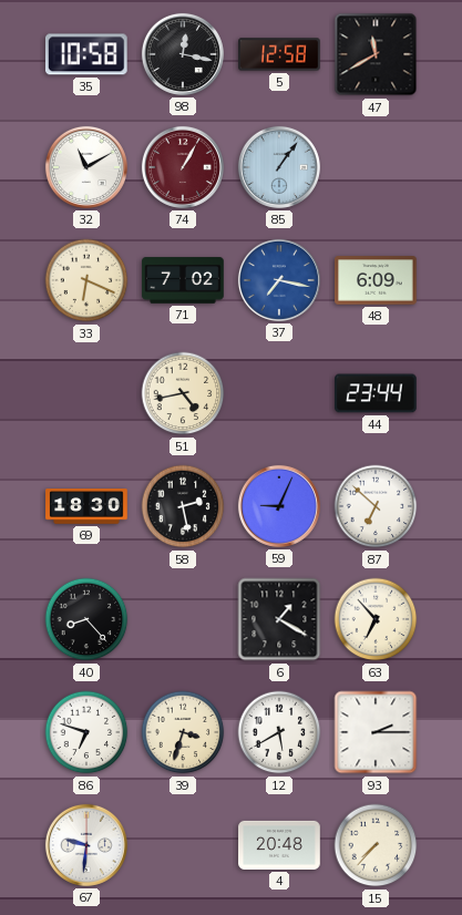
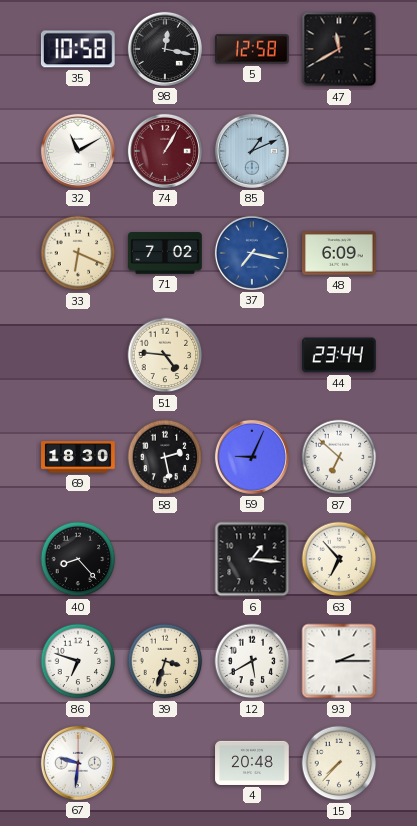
85: 1:06 -> 1:11
51: 4:43 -> 4:46
6: 1:20 -> 1:16
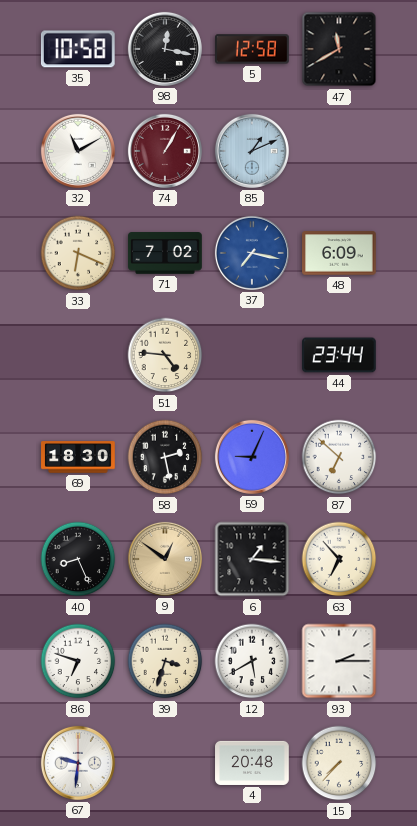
40: 8:23 -> 8:26
9: none -> 12:51
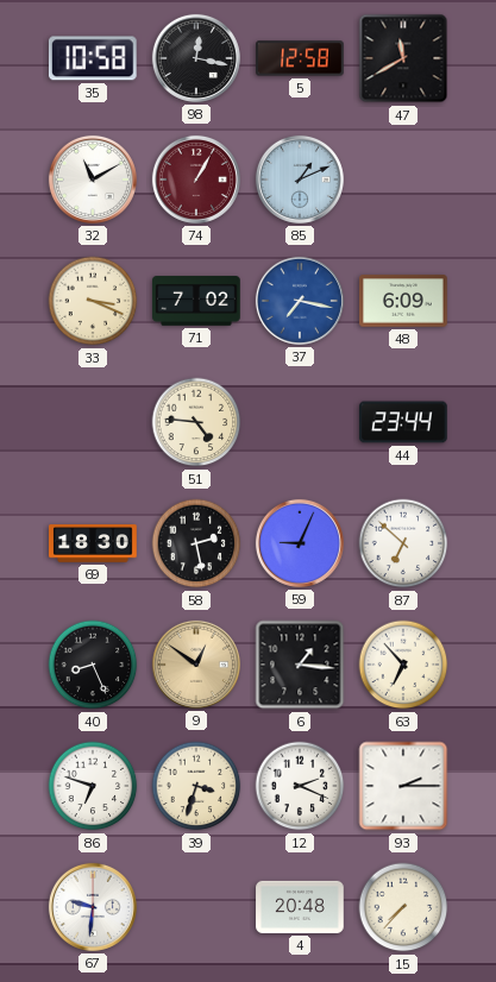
33: 6:19 -> 3:19
12: 5:40 -> 2:19
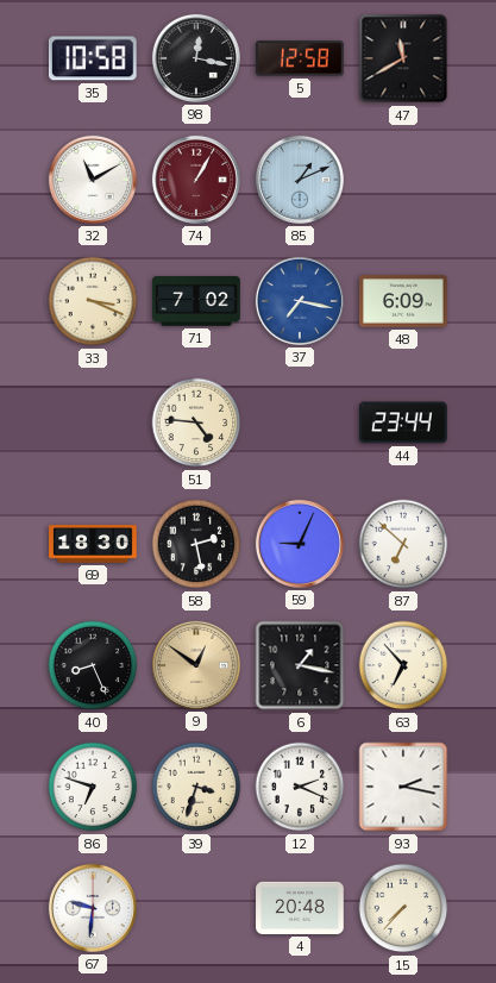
6: 1:16 -> 1:17
93: 2:15 -> 2:17
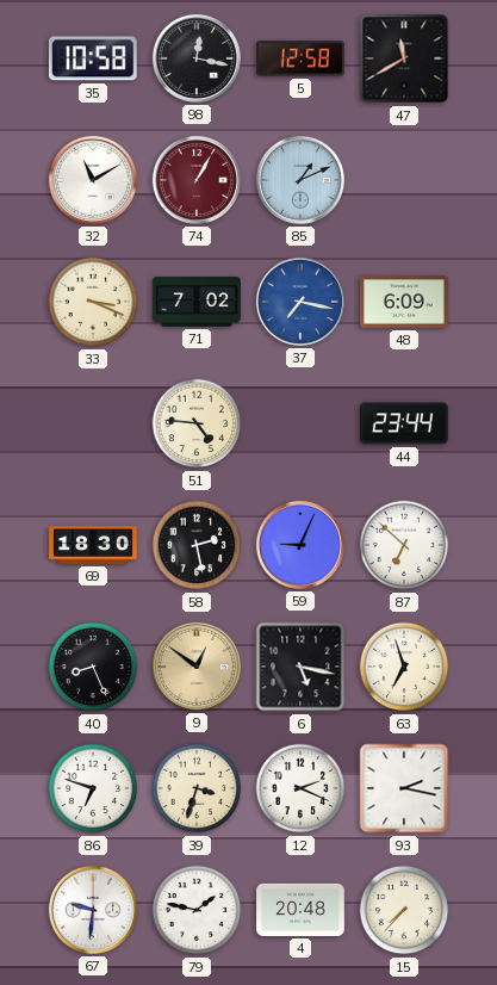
6: 1:17 -> 5:17
63: 6:53 -> 6:57
79: none -> 1:47
